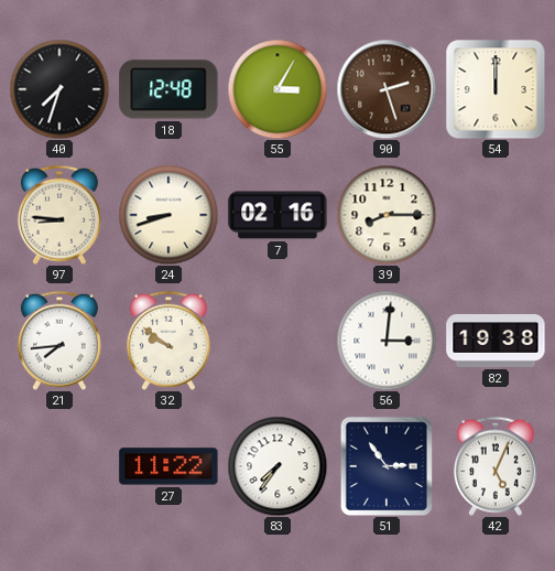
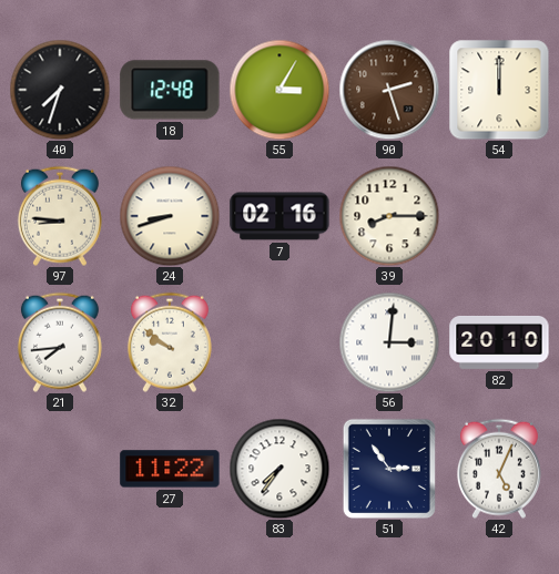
82: 19:38 -> 20:10
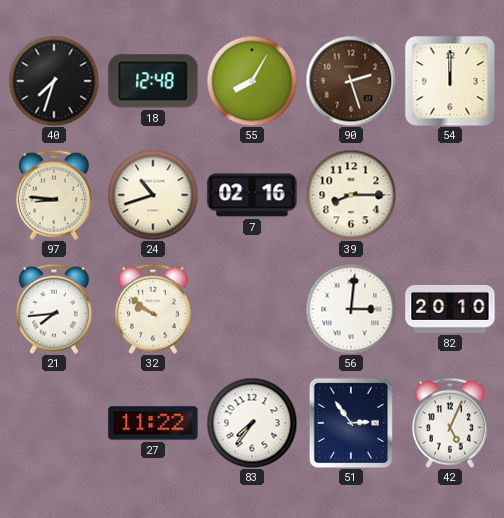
55: 3:05 -> 8:05
24: 8:42 -> 10:42
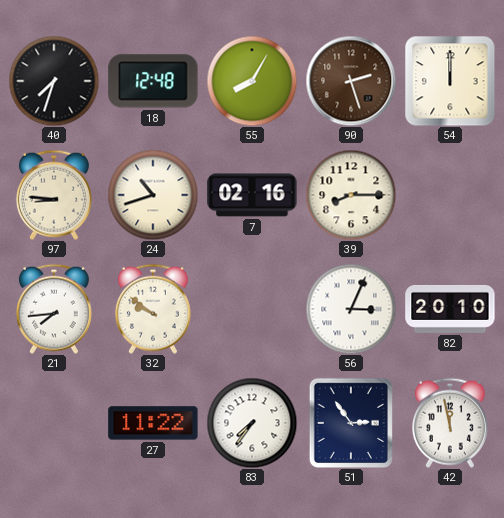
56: 3:01 -> 3:04
42: 5:04 -> 11:58
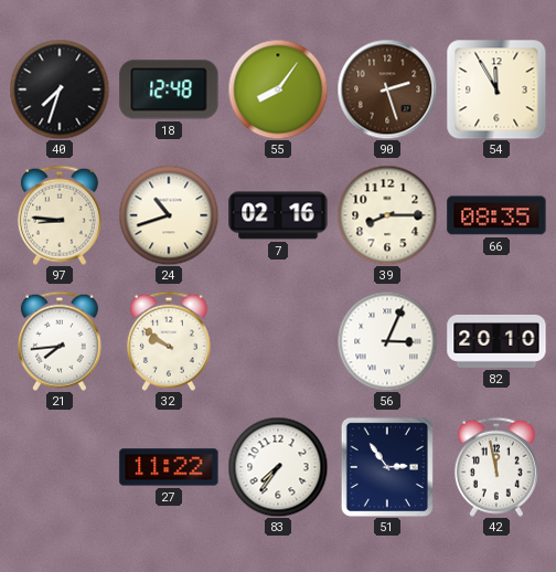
55: 8:05 -> 8:06
54: 12:00 -> 11:55
66: none -> 08:35
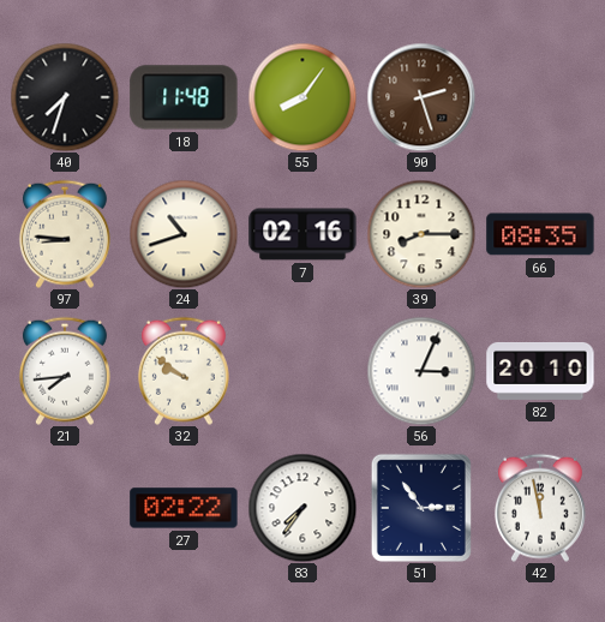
18: 12:48 -> 11:48
54: 11:55 -> none
27: 11:22 -> 02:22
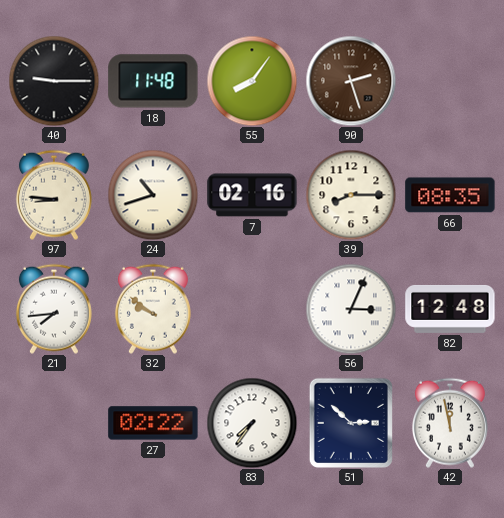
40: 7:33 -> 9:15
82: 20:10 -> 12:48
51: 2:54 -> 2:52
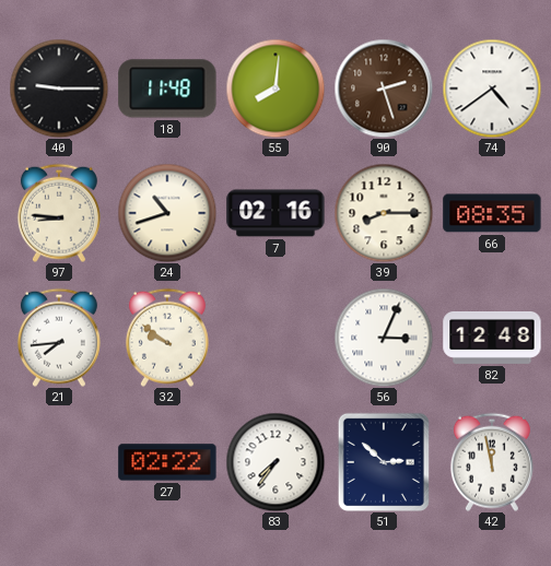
55: 8:06 -> 8:01
74: none -> 4:39
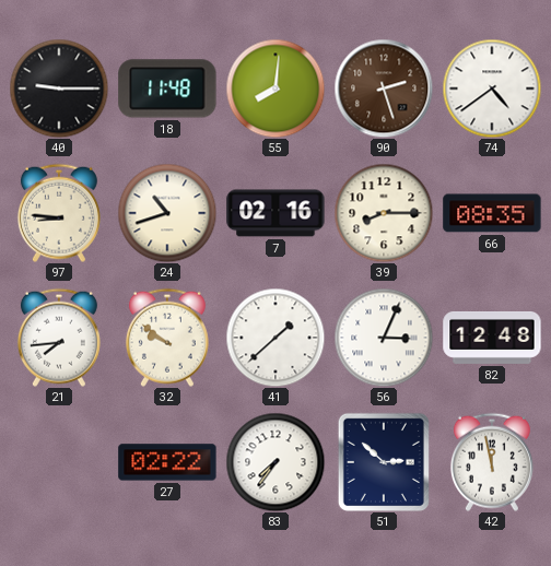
41: none -> 1:38
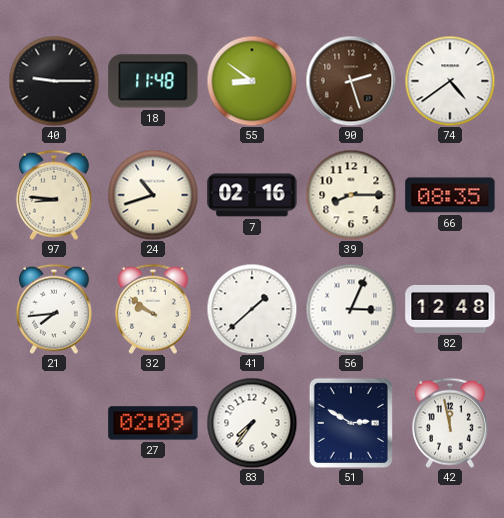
55: 8:01 -> 8:51
27: 02:22 -> 02:09
51: 2:52 -> 2:50
